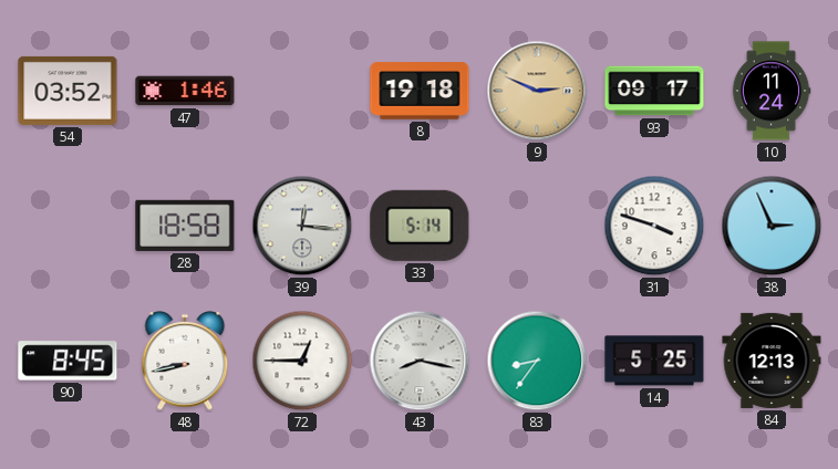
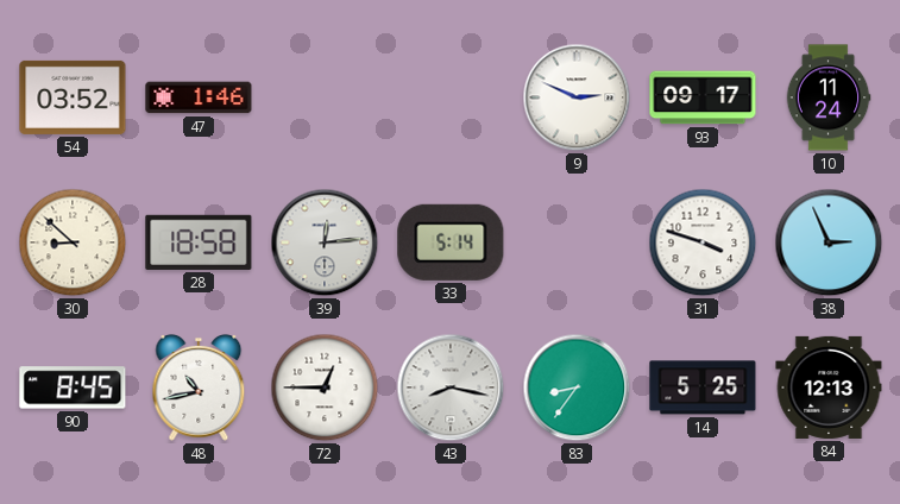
8: 19:18 -> none
9 dial: champagne -> white
30: none -> 8:52
39: 12:16 -> 12:14
48: 8:43 -> 10:43
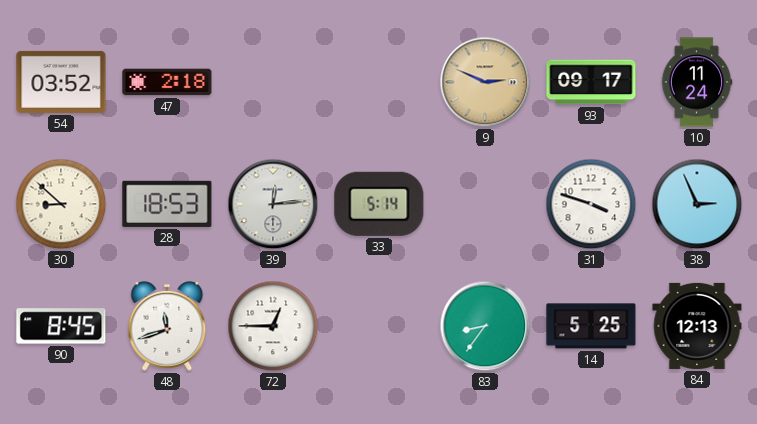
47: 1:46 -> 2:18
9 dial: white -> champagne
28: 18:58 -> 18:53
48: 10:43 -> 11:42
43: 8:17 -> none
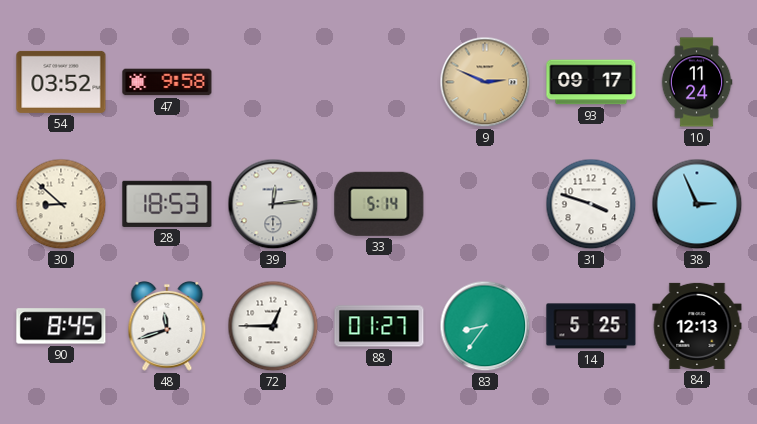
47: 2:18 -> 9:58
88: none -> 01:27
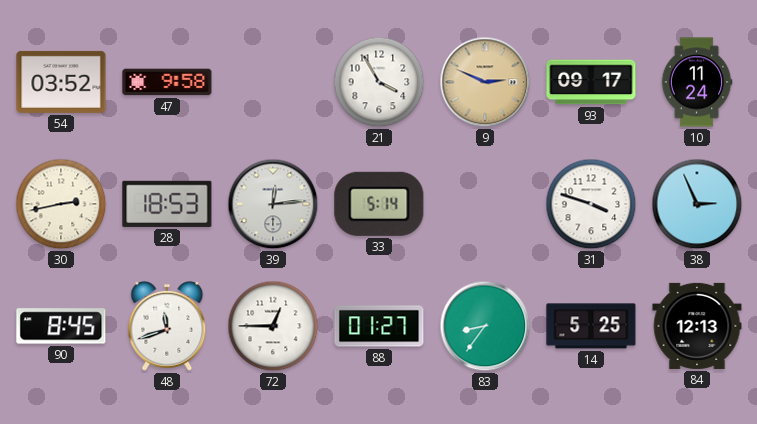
21: none -> 3:55
30: 8:52 -> 2:43
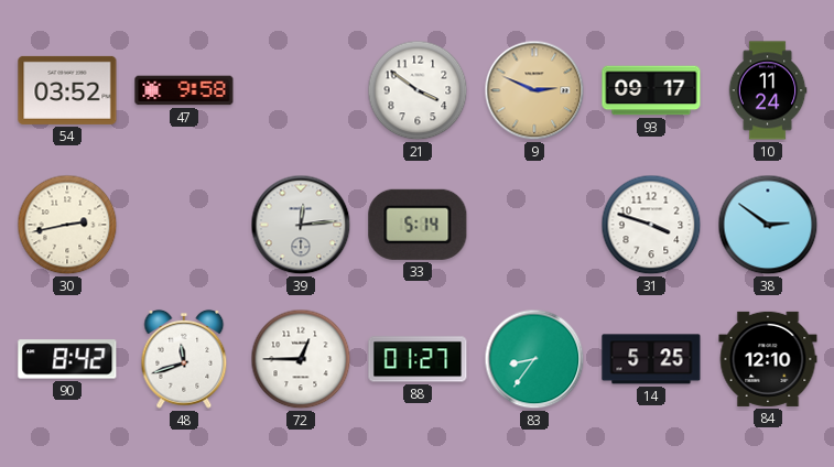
21: 3:55 -> 3:51
28: 18:53 -> none
38: 2:56 -> 2:51
90: 8:45 -> 8:42
84: 12:13 -> 12:10
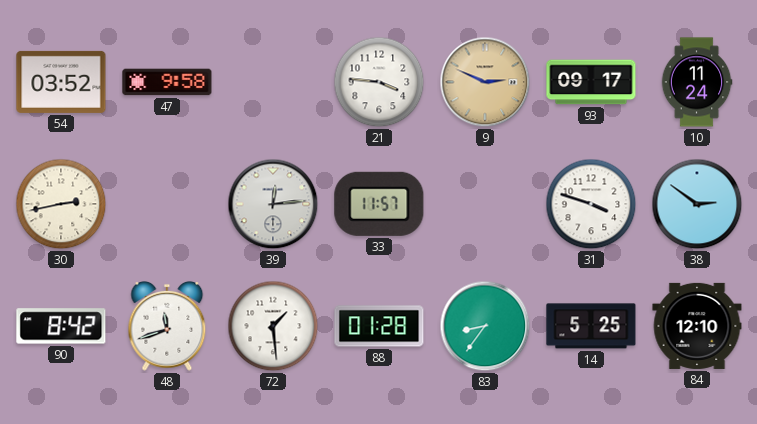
21: 3:51 -> 3:46
33: 5:14 -> 11:57
72: 12:45 -> 1:29
88: 01:27 -> 01:28
